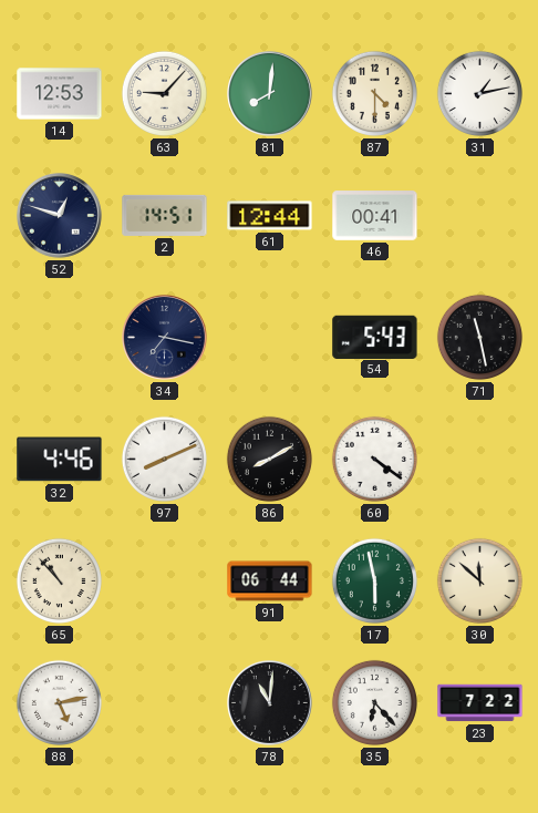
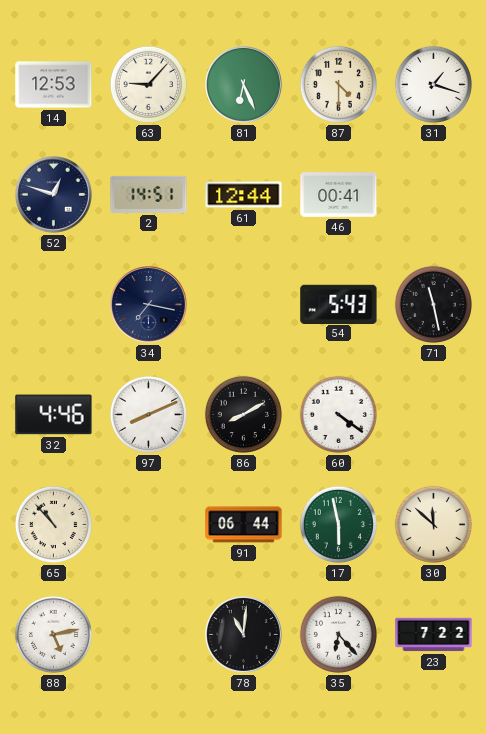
81: 8:01 -> 6:26
31: 1:13 -> 1:18
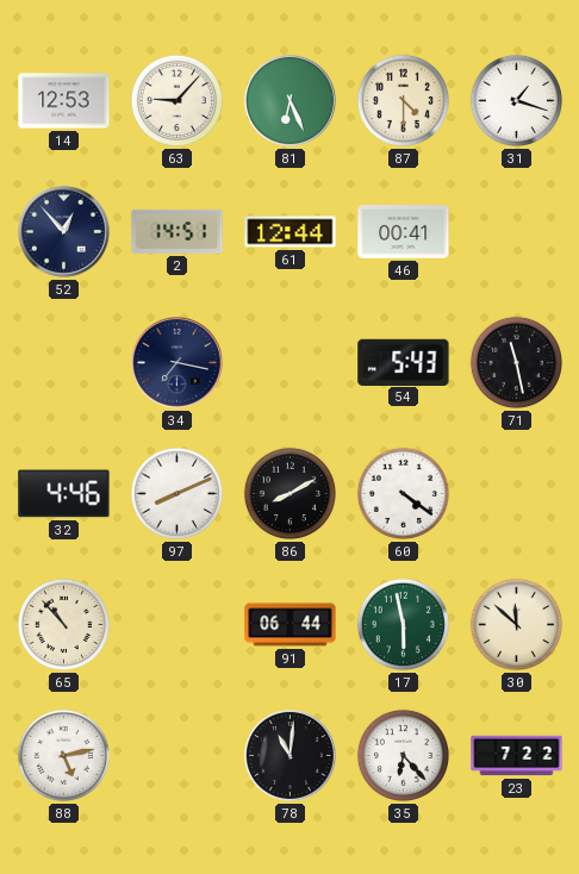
52: 12:48 -> 12:53
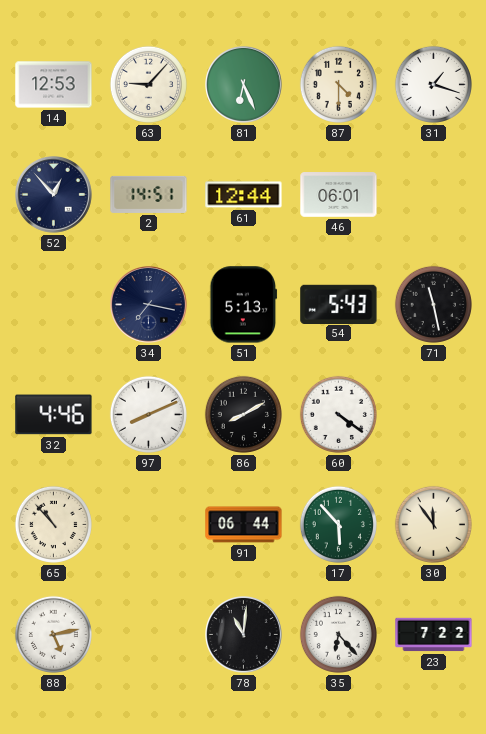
46: 00:41 -> 06:01
51: none -> 5:13
17: 5:58 -> 5:53
30: 11:52 -> 11:54
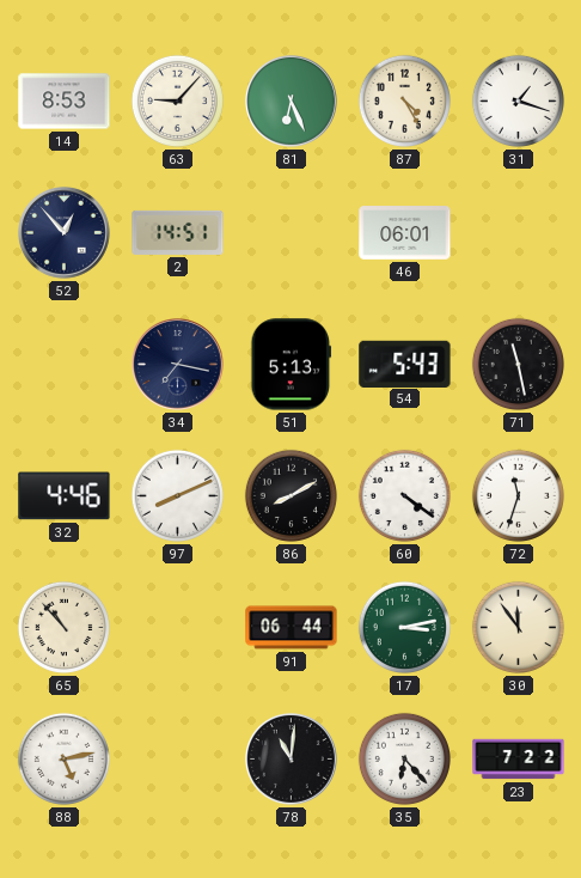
14: 12:53 -> 8:53
87: 4:30 -> 4:25
61: 12:44 -> none
72: none -> 11:33
17: 5:53 -> 3:13
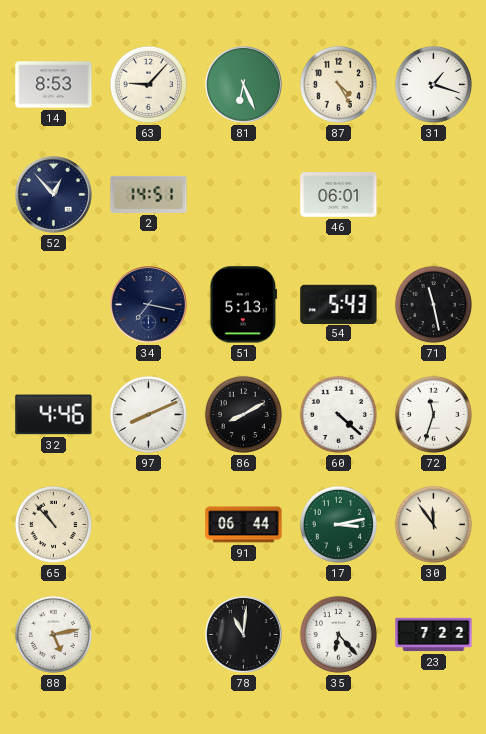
60: 4:21 -> 4:22
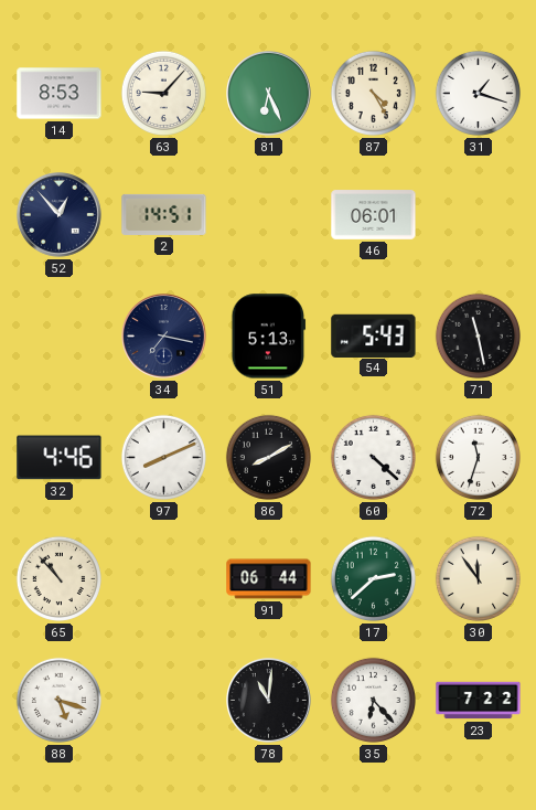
17: 3:13 -> 2:38
88: 5:13 -> 5:18
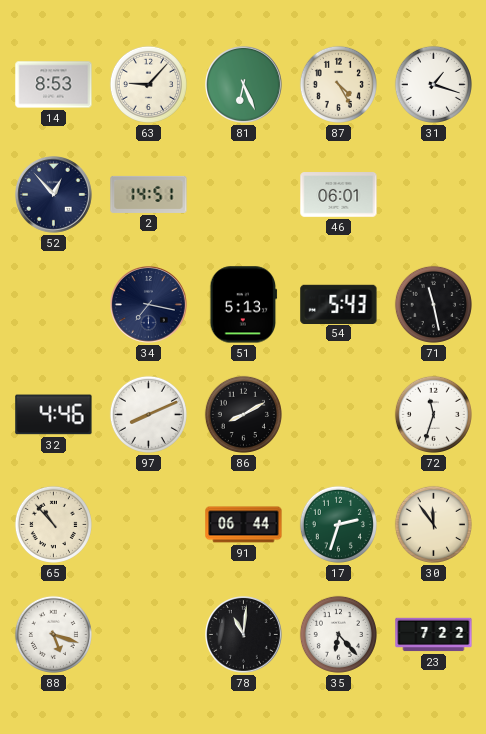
60: 4:22 -> none
17: 2:38 -> 2:33
